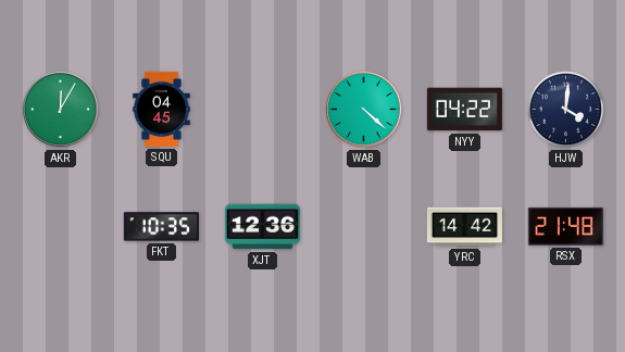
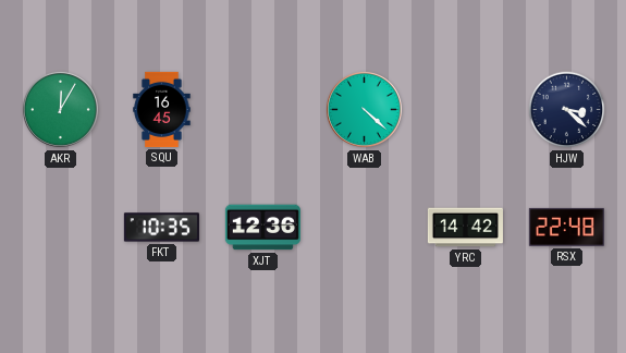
SQU: 04:45 -> 16:45
NYY: 04:22 -> none
HJW: 4:01 -> 3:22
RSX: 21:48 -> 22:48
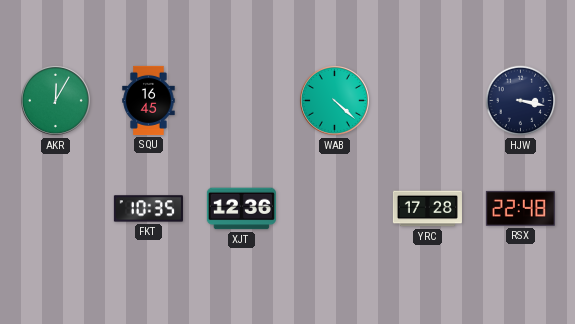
HJW: 3:22 -> 3:17
YRC: 14:42 -> 17:28
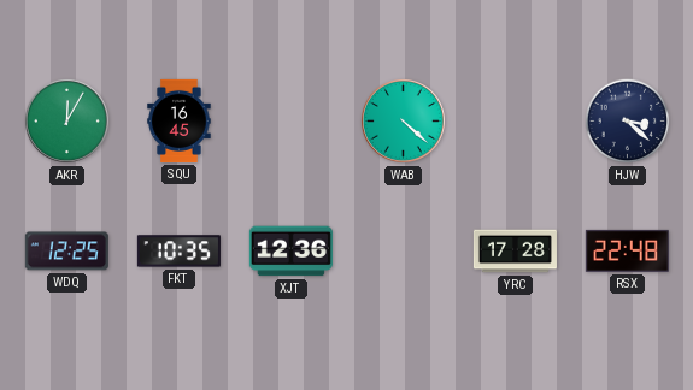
HJW: 3:17 -> 3:22
WDQ: none -> 12:25
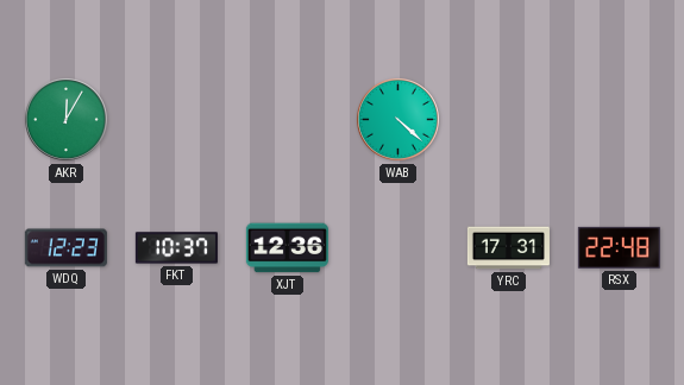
SQU: 16:45 -> none
HJW: 3:22 -> none
WDQ: 12:25 -> 12:23
FKT: 10:35 -> 10:37
YRC: 17:28 -> 17:31
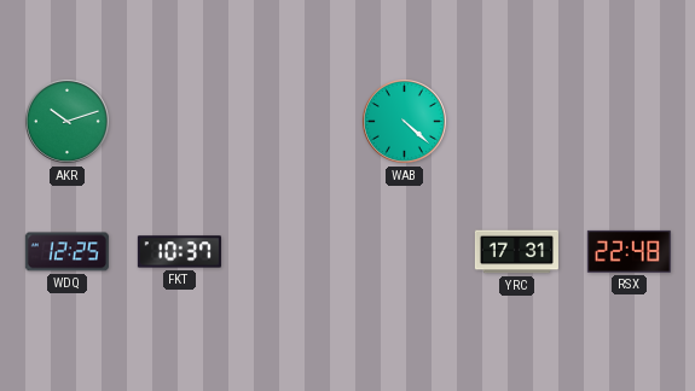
AKR: 12:05 -> 10:12
WDQ: 12:23 -> 12:25
XJT: 12:36 -> none
